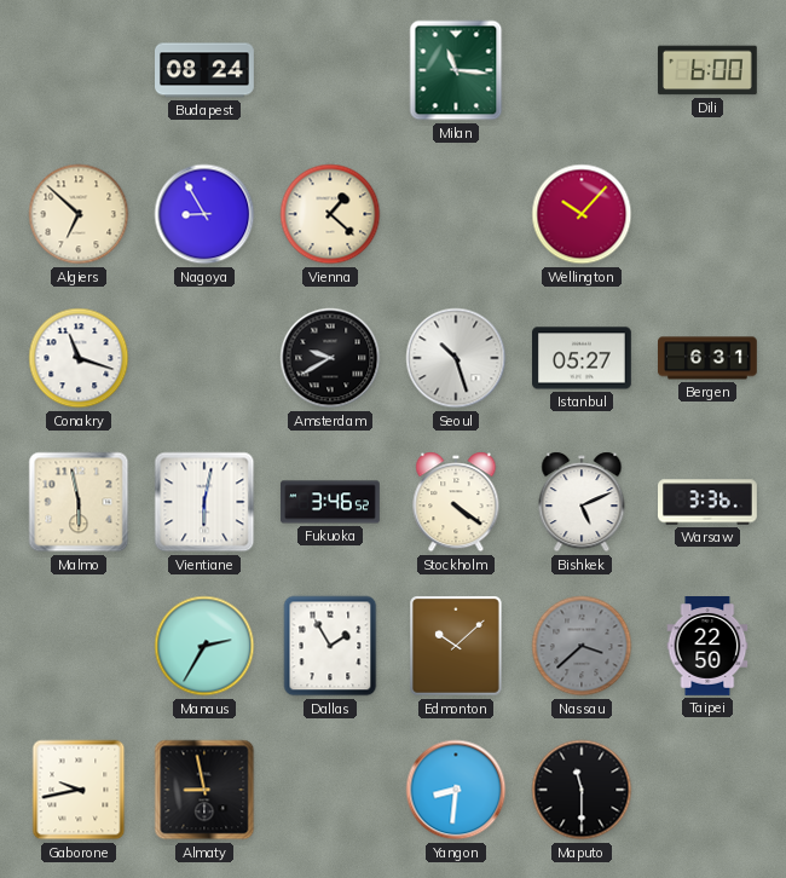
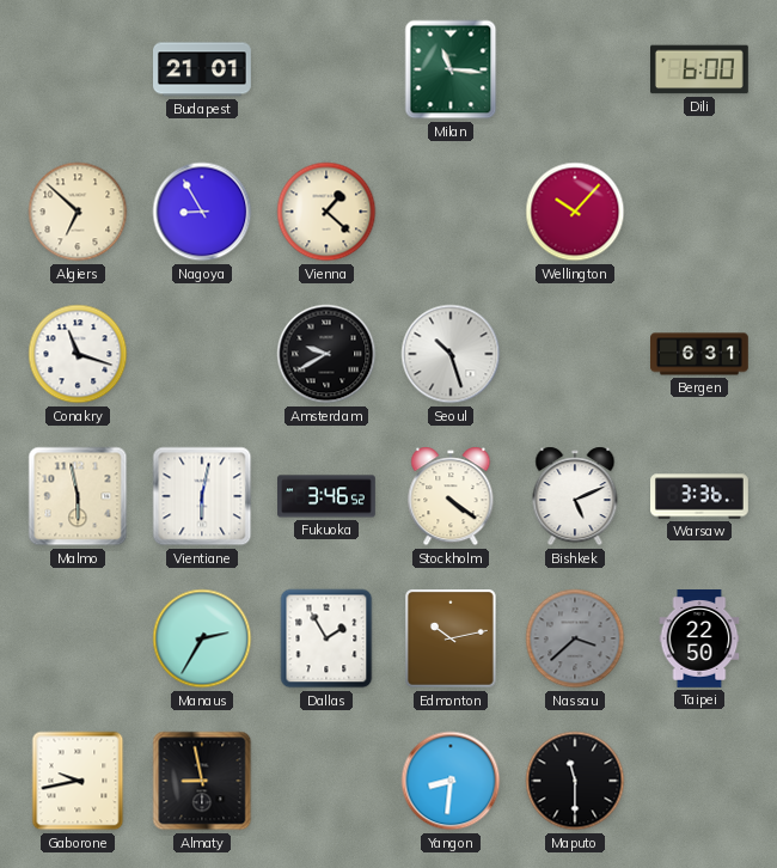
Budapest: 08:24 -> 21:01
Istanbul: 05:27 -> none
Edmonton: 10:08 -> 10:13
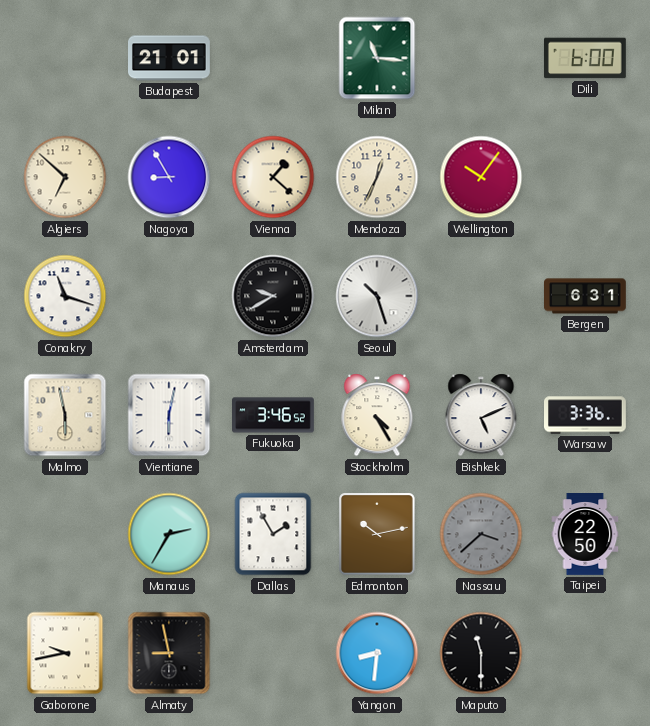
Mendoza: none -> 12:34
Wellington: 10:07 -> 10:06
Stockholm: 4:21 -> 4:25
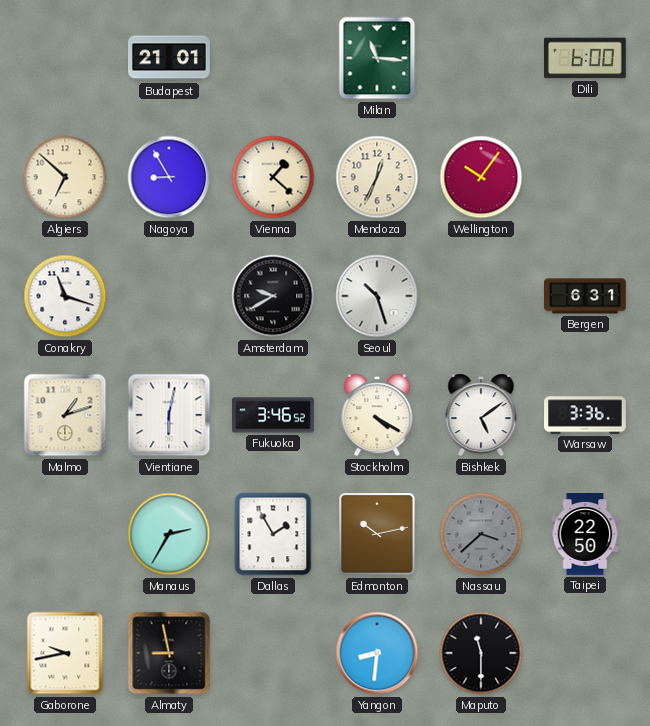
Malmo: 5:58 -> 1:12
Stockholm: 4:25 -> 4:20
Bishkek: 5:11 -> 5:09
